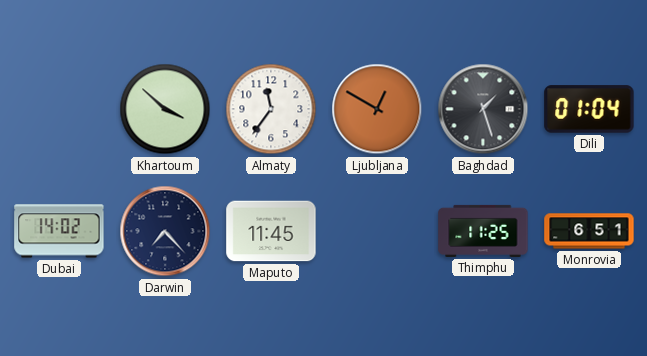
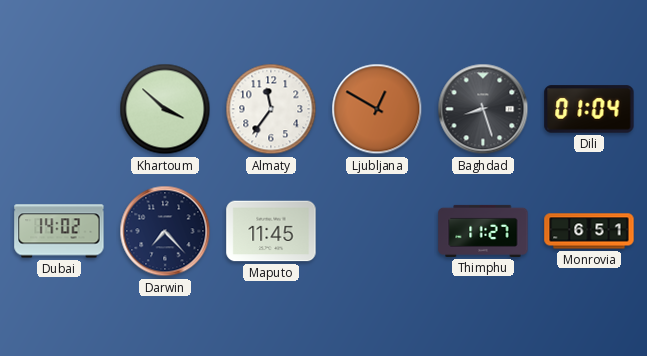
Baghdad: 1:27 -> 8:27
Thimphu: 11:25 -> 11:27
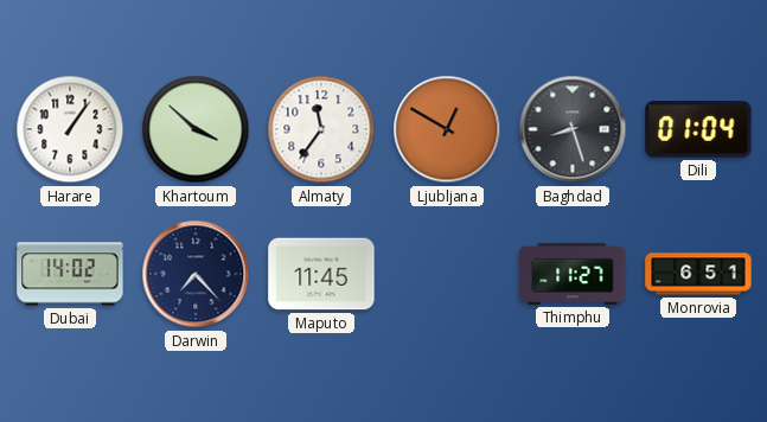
Harare: none -> 1:06
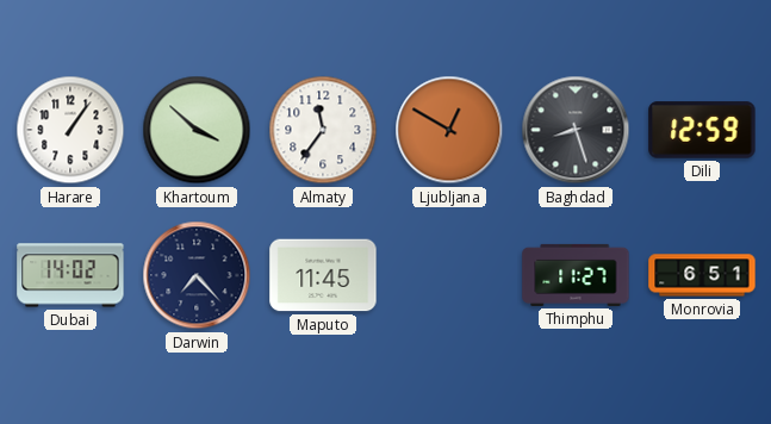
Dili: 01:04 -> 12:59
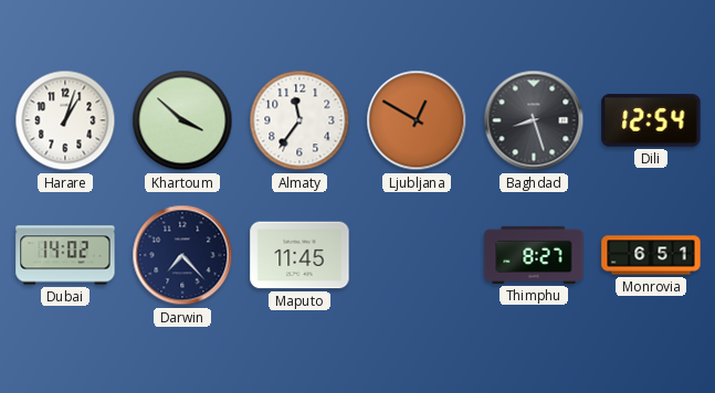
Harare: 1:06 -> 1:03
Dili: 12:59 -> 12:54
Thimphu: 11:27 -> 8:27
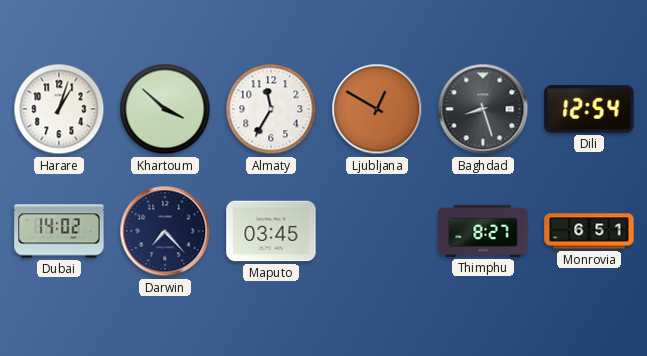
Almaty: 11:36 -> 11:35
Maputo: 11:45 -> 03:45
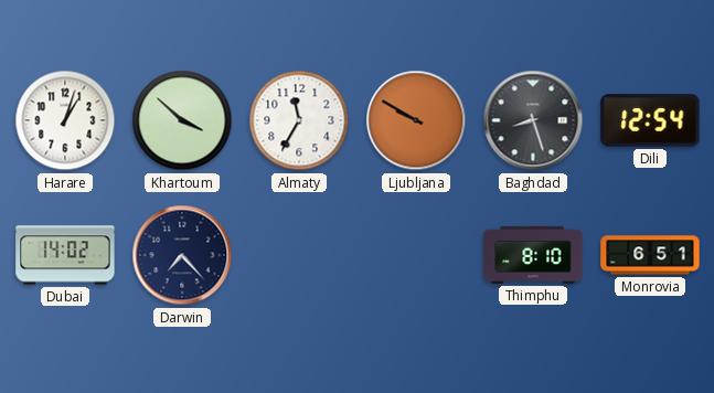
Ljubljana: 12:50 -> 9:50
Maputo: 03:45 -> none
Thimphu: 8:27 -> 8:10
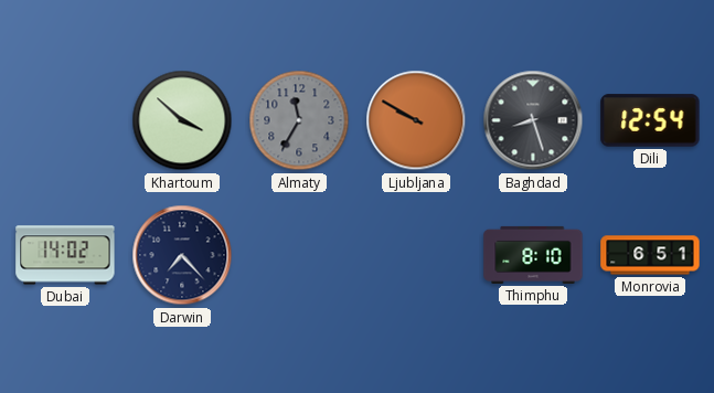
Harare: 1:03 -> none
Almaty dial: white -> grey
